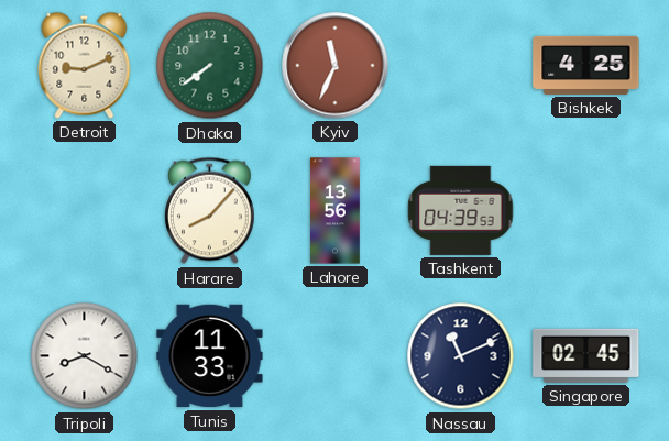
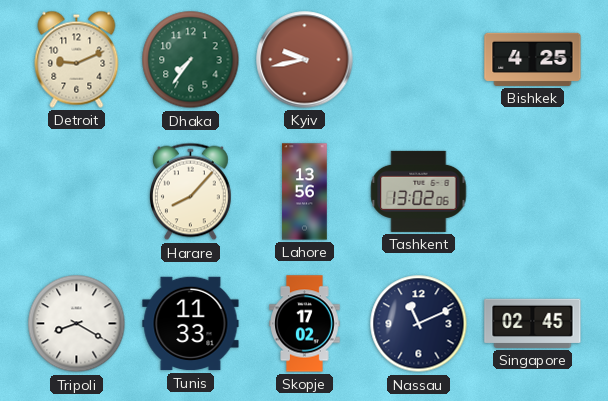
Dhaka: 7:39 -> 7:36
Kyiv: 11:34 -> 9:43
Tashkent: 04:39 -> 13:02
Skopje: none -> 17:02
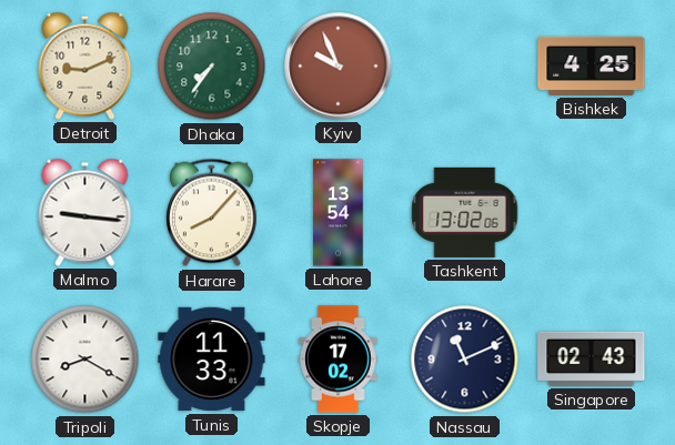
Kyiv: 9:43 -> 9:56
Malmo: none -> 9:16
Lahore: 13:56 -> 13:54
Singapore: 02:45 -> 02:43
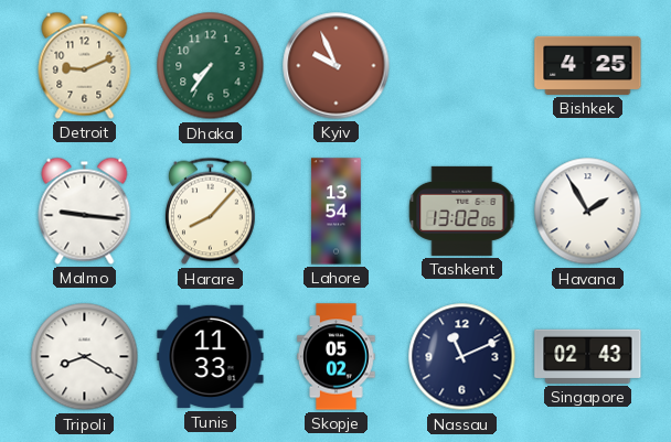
Havana: none -> 1:55
Skopje: 17:02 -> 05:02
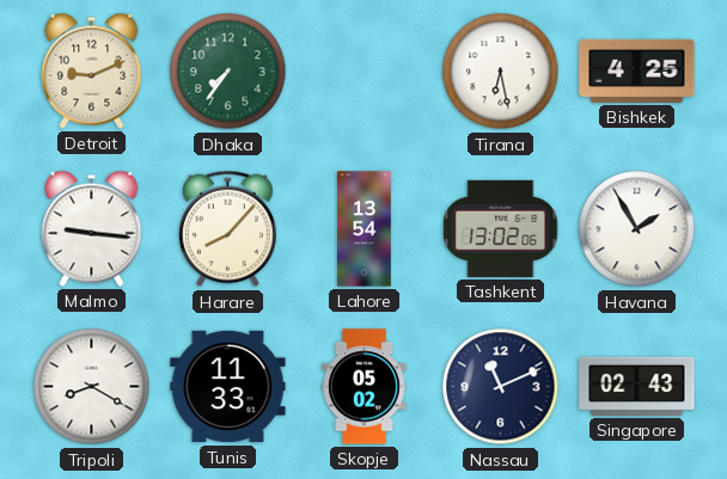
Kyiv: 9:56 -> none
Tirana: none -> 6:28
